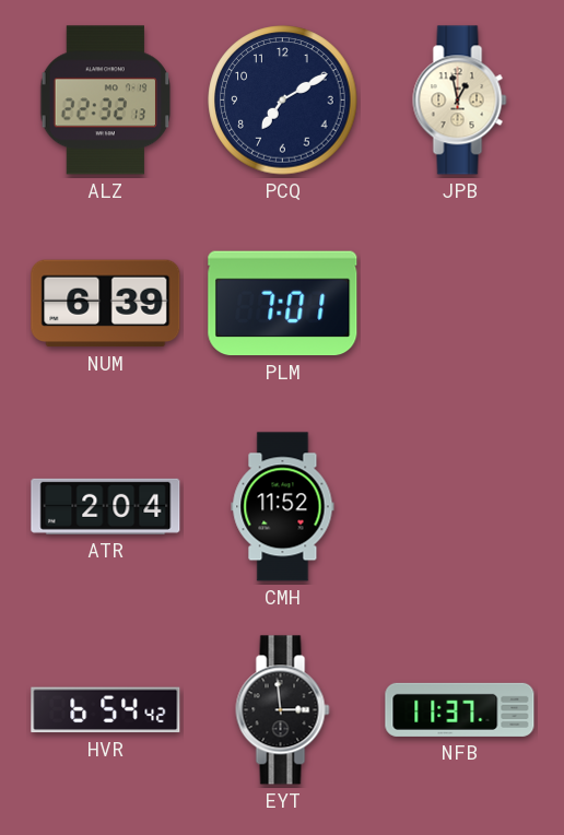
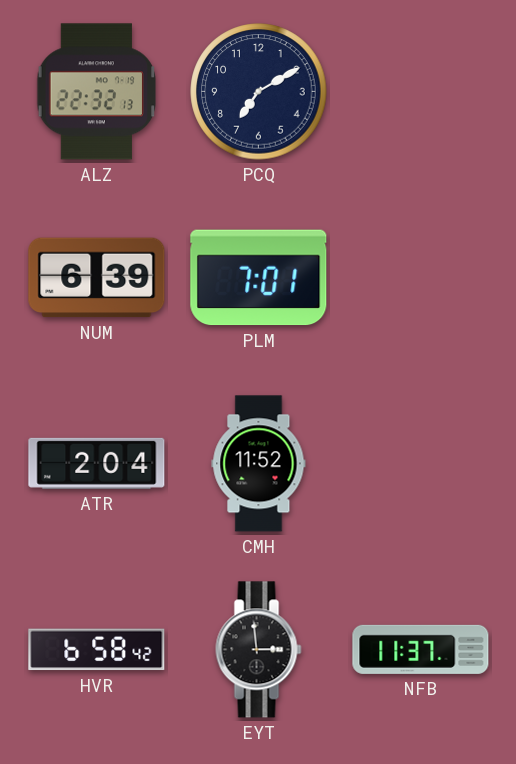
JPB: 12:58 -> none
HVR: 6:54 -> 6:58
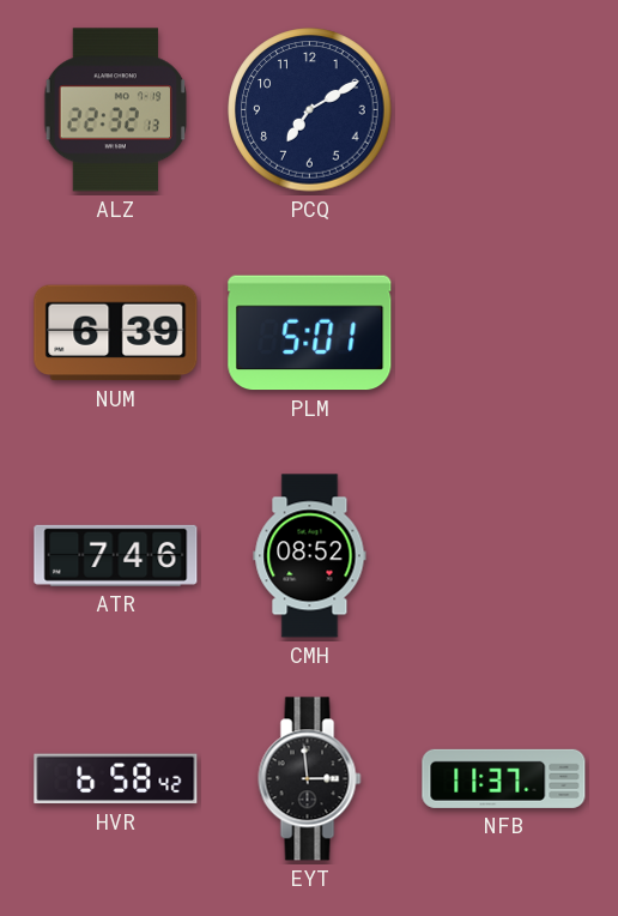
PLM: 7:01 -> 5:01
ATR: 2:04 -> 7:46
CMH: 11:52 -> 08:52
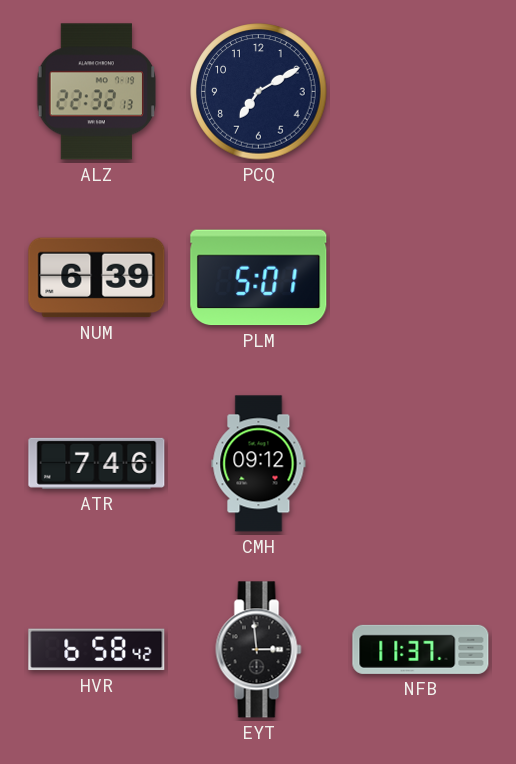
CMH: 08:52 -> 09:12
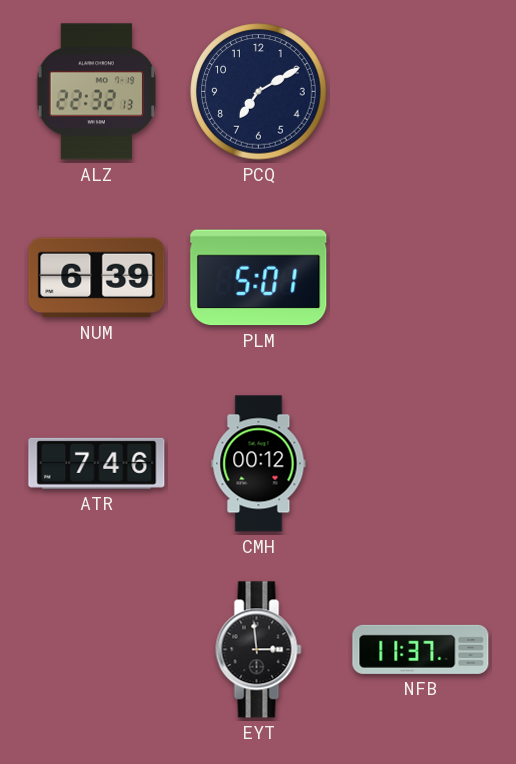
CMH: 09:12 -> 00:12
HVR: 6:58 -> none
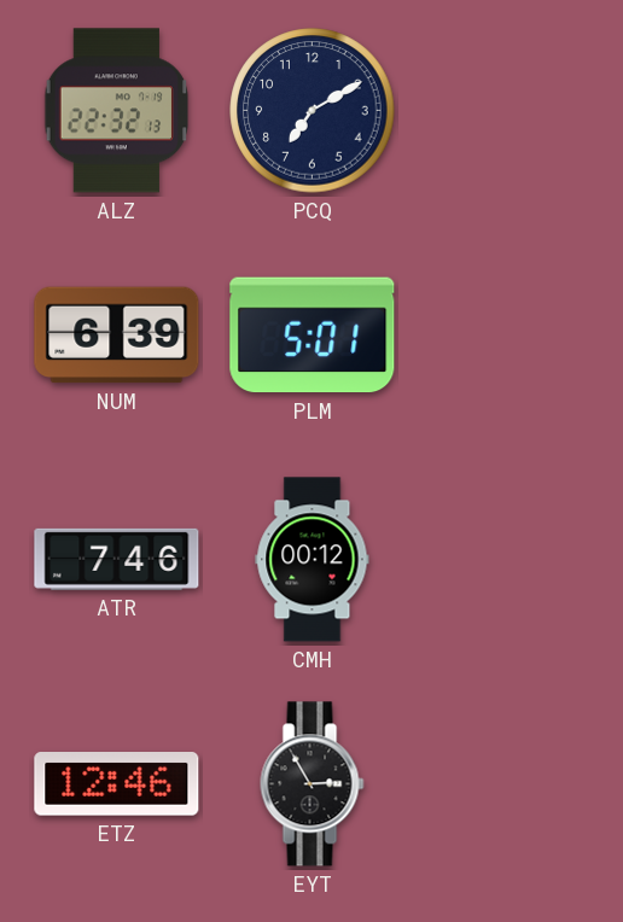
ETZ: none -> 12:46
EYT: 2:59 -> 2:55
NFB: 11:37 -> none
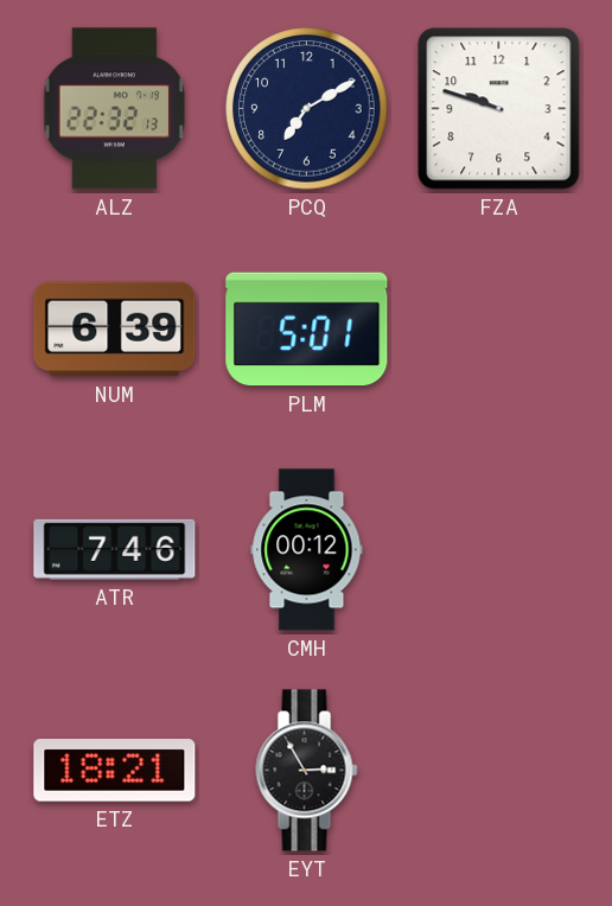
FZA: none -> 9:48
ETZ: 12:46 -> 18:21
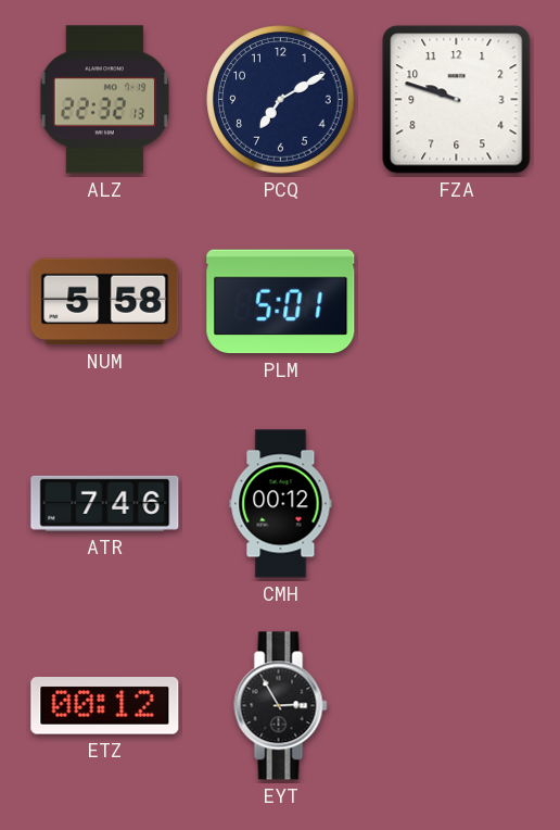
NUM: 6:39 -> 5:58
ETZ: 18:21 -> 00:12
